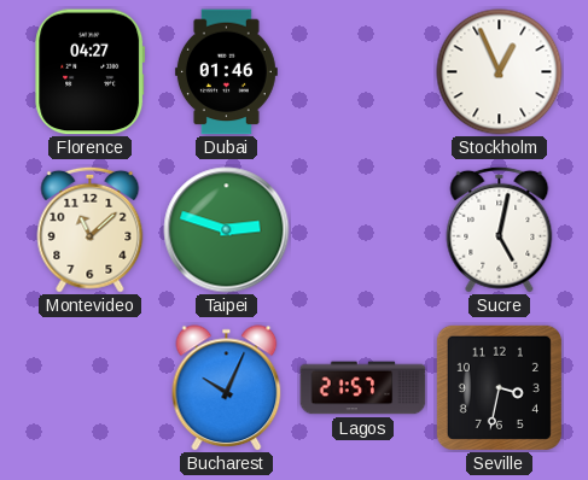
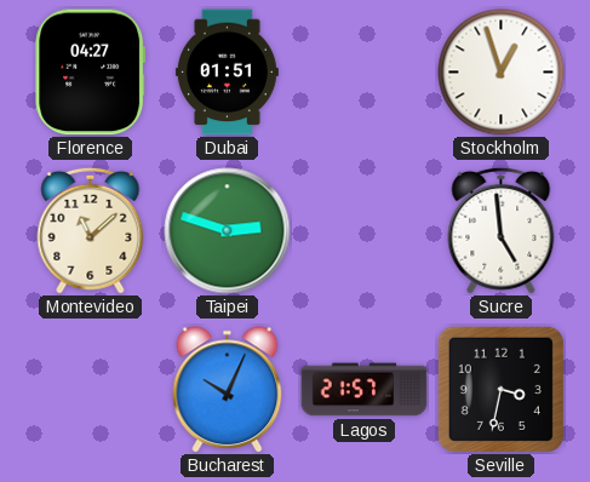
Dubai: 01:46 -> 01:51
Stockholm: 12:56 -> 12:57
Sucre: 5:02 -> 4:59
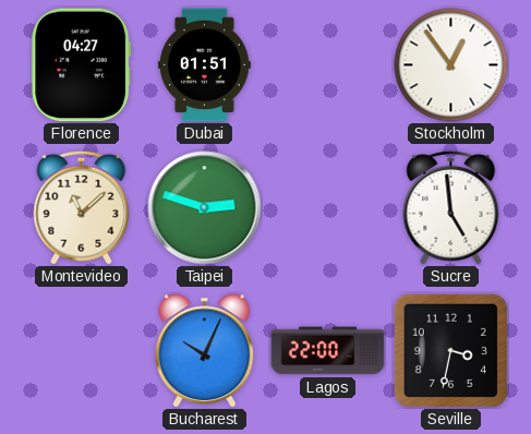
Stockholm: 12:57 -> 12:54
Lagos: 21:57 -> 22:00
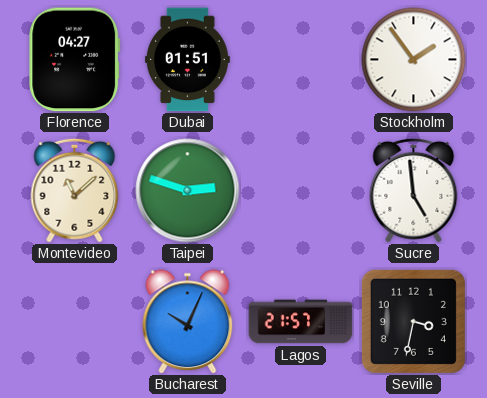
Stockholm: 12:54 -> 1:54
Lagos: 22:00 -> 21:57
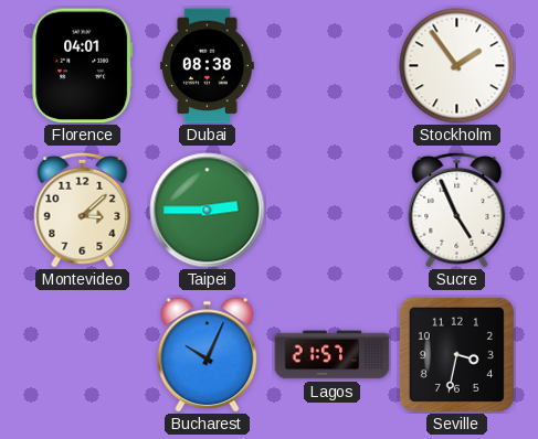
Florence: 04:27 -> 04:01
Dubai: 01:51 -> 08:38
Montevideo: 11:08 -> 3:08
Taipei: 2:48 -> 2:45
Sucre: 4:59 -> 4:56
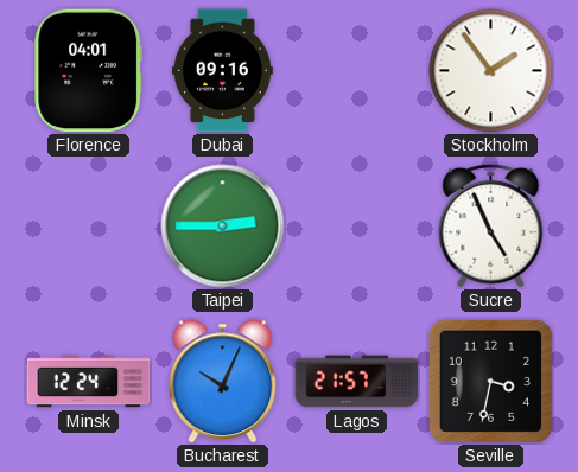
Dubai: 08:38 -> 09:16
Montevideo: 3:08 -> none
Minsk: none -> 12:24
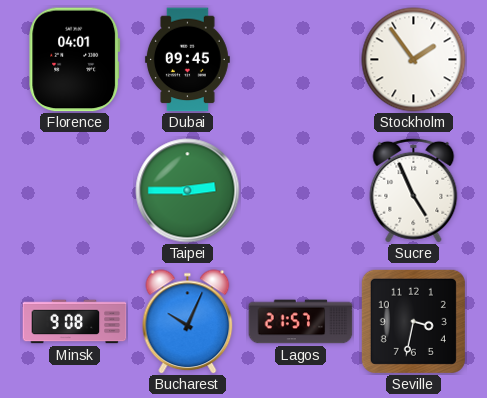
Dubai: 09:16 -> 09:45
Minsk: 12:24 -> 9:08
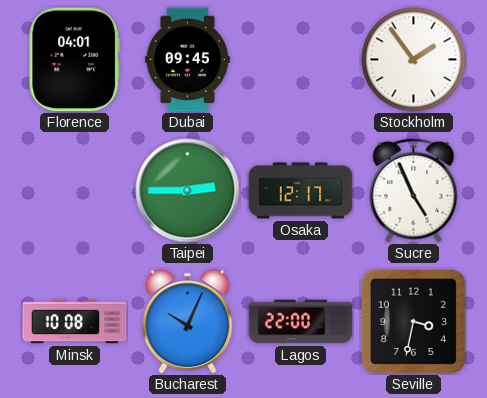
Osaka: none -> 12:17
Minsk: 9:08 -> 10:08
Lagos: 21:57 -> 22:00
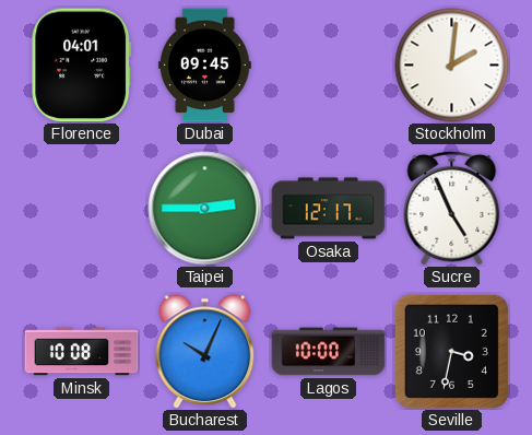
Stockholm: 1:54 -> 2:01
Lagos: 22:00 -> 10:00
